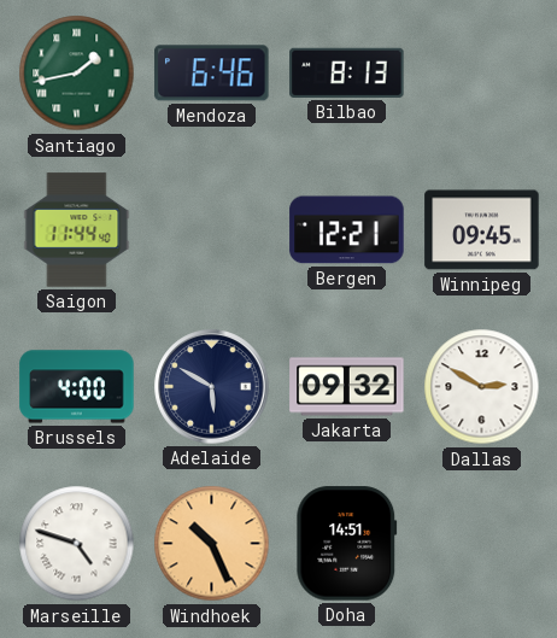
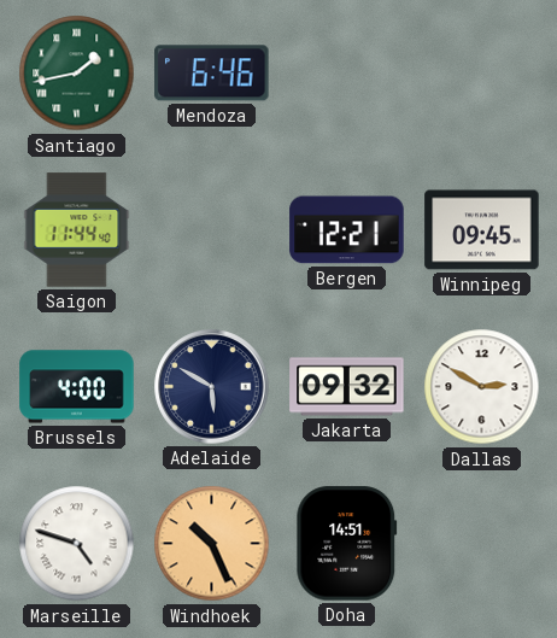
Bilbao: 8:13 -> none
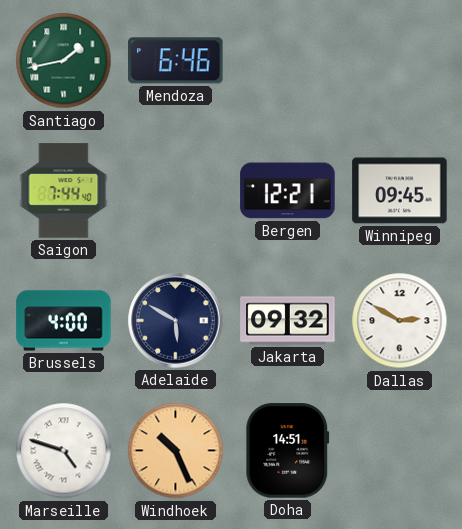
Saigon: 11:44 -> 7:44
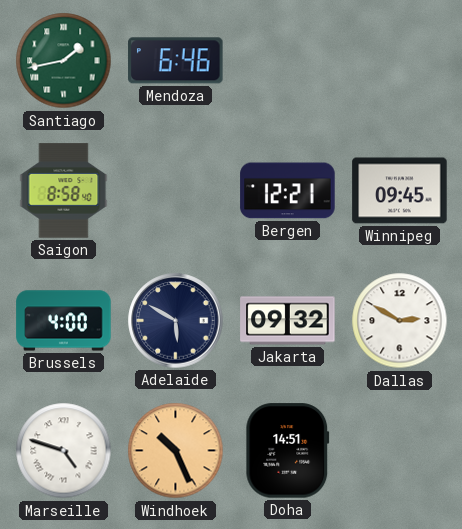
Saigon: 7:44 -> 8:58
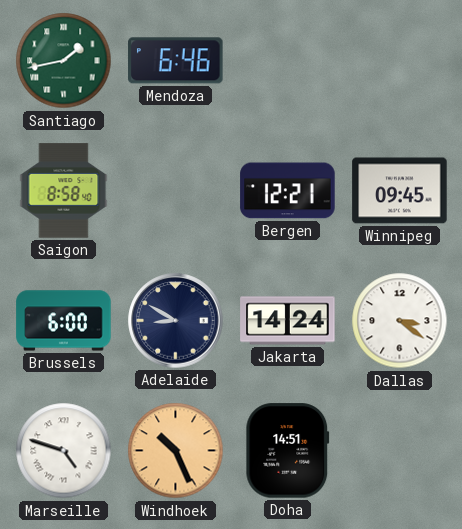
Brussels: 4:00 -> 6:00
Adelaide: 5:50 -> 8:50
Jakarta: 09:32 -> 14:24
Dallas: 2:50 -> 3:21
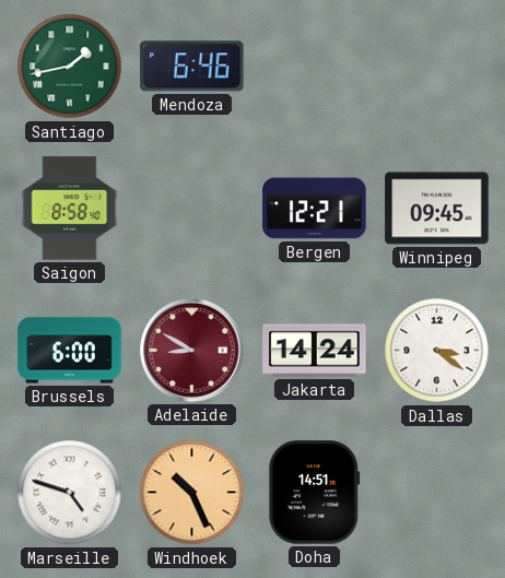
Adelaide dial: navy -> burgundy
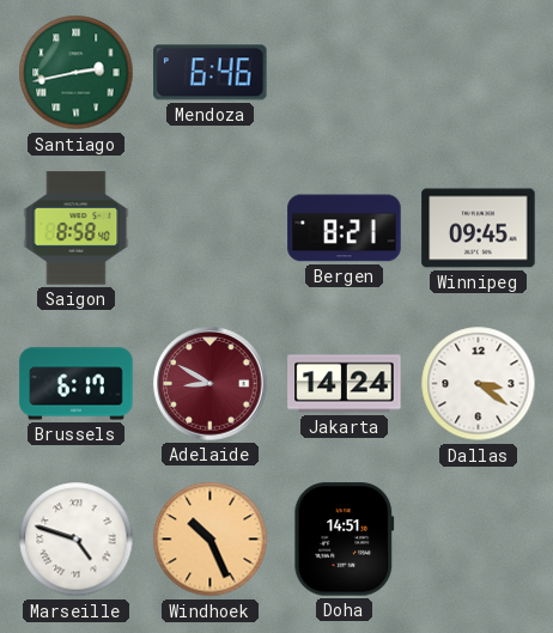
Santiago: 1:43 -> 2:43
Bergen: 12:21 -> 8:21
Brussels: 6:00 -> 6:17
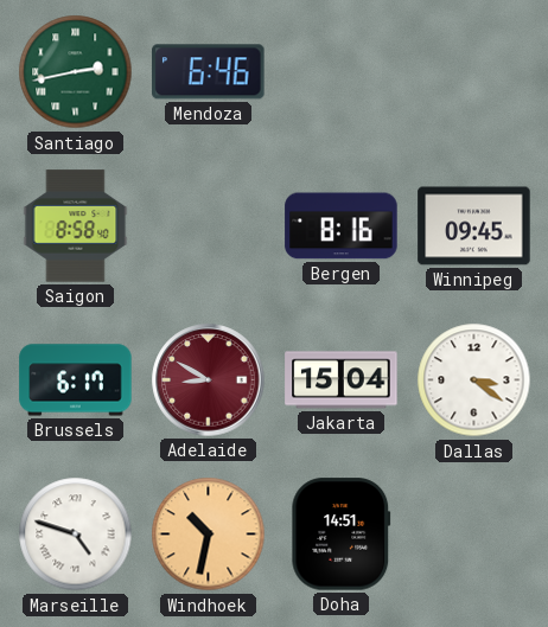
Bergen: 8:21 -> 8:16
Jakarta: 14:24 -> 15:04
Windhoek: 10:26 -> 10:32
